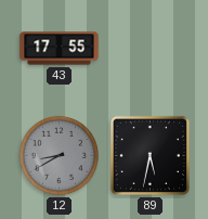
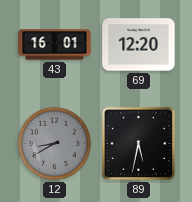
43: 17:55 -> 16:01
69: none -> 12:20
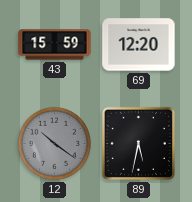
43: 16:01 -> 15:59
12: 8:40 -> 10:21
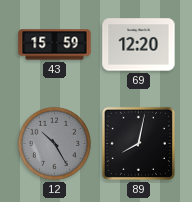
12: 10:21 -> 10:25
89: 5:32 -> 8:02
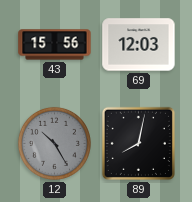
43: 15:59 -> 15:56
69: 12:20 -> 12:03
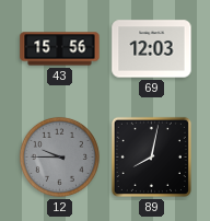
12: 10:25 -> 9:45
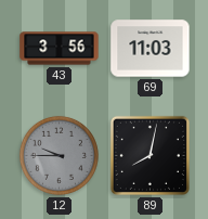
43: 15:56 -> 3:56
69: 12:03 -> 11:03
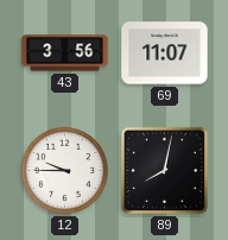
69: 11:03 -> 11:07
12 dial: grey -> white
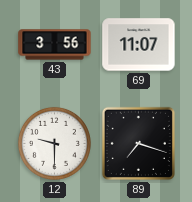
12: 9:45 -> 9:30
89: 8:02 -> 7:18
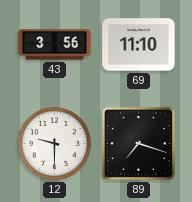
69: 11:07 -> 11:10
